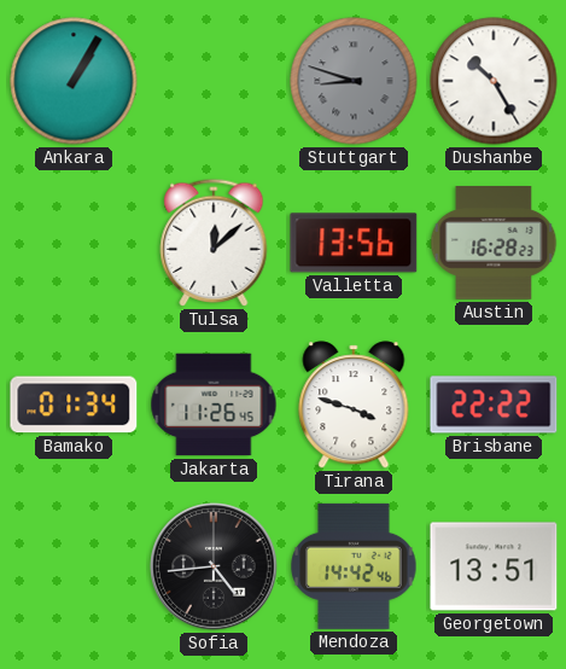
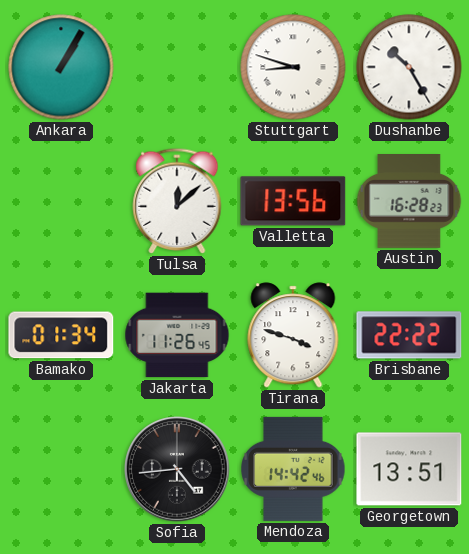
Stuttgart dial: grey -> white
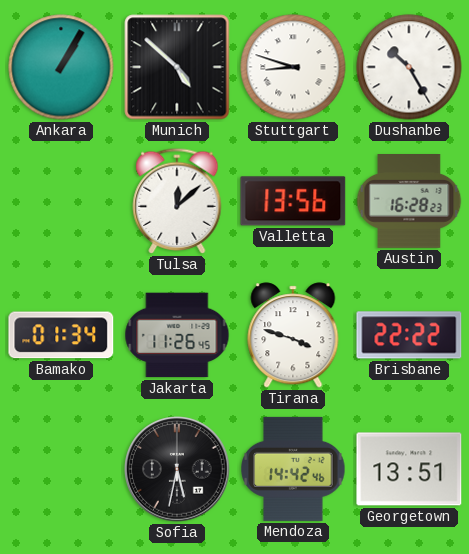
Munich: none -> 4:52
Sofia: 4:44 -> 5:32
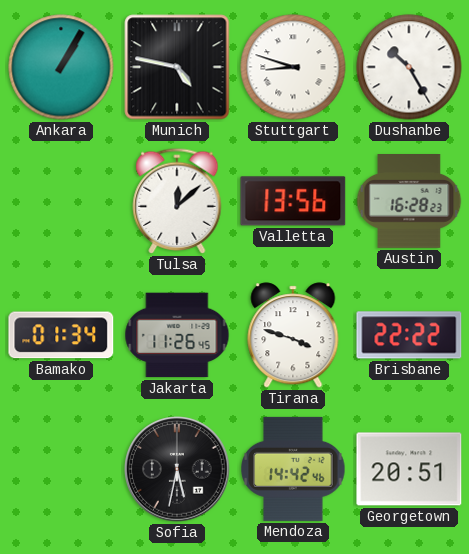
Munich: 4:52 -> 4:47
Georgetown: 13:51 -> 20:51
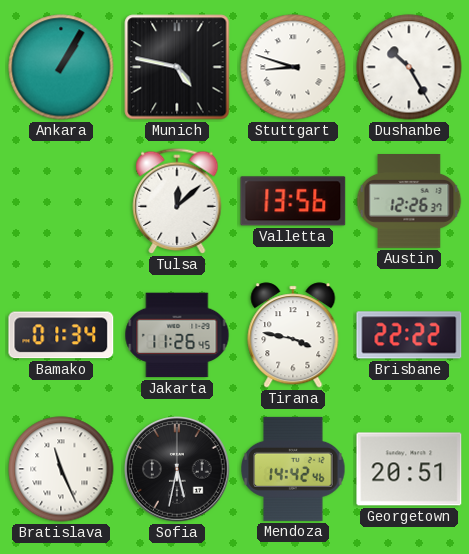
Austin: 16:28 -> 12:26
Tirana: 3:48 -> 3:47
Bratislava: none -> 11:26
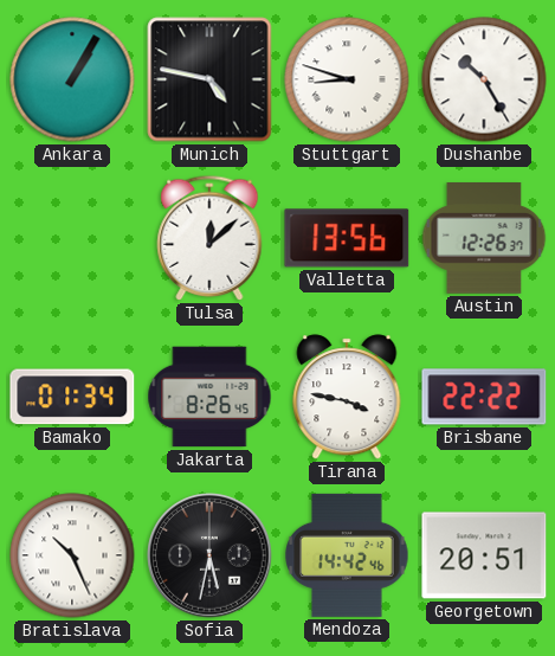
Jakarta: 11:26 -> 8:26
Bratislava: 11:26 -> 10:26
